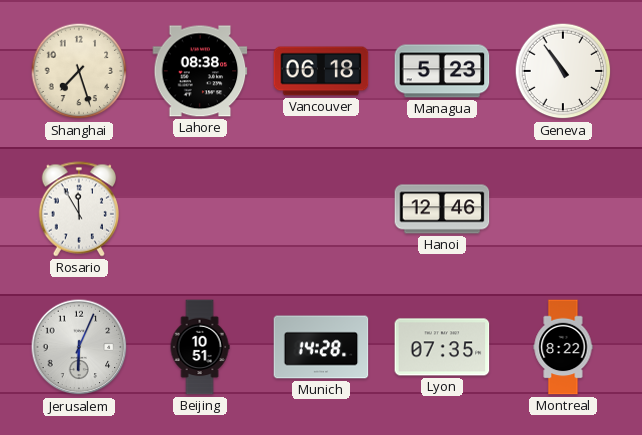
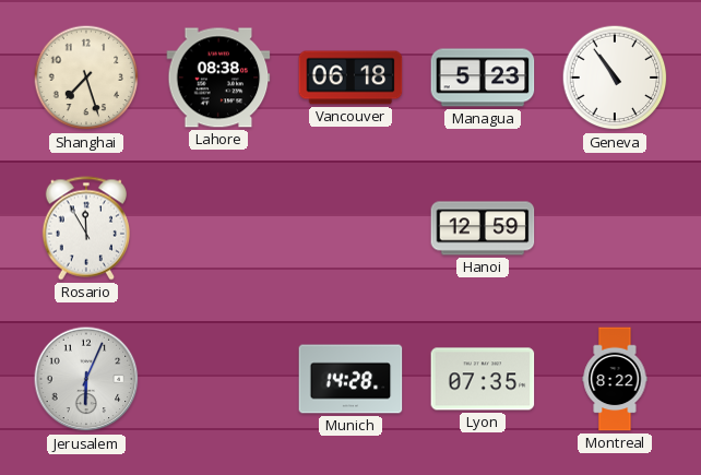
Hanoi: 12:46 -> 12:59
Beijing: 10:51 -> none
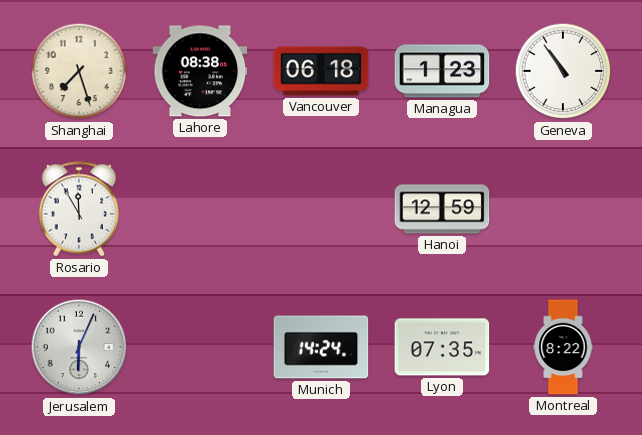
Managua: 5:23 -> 1:23
Munich: 14:28 -> 14:24
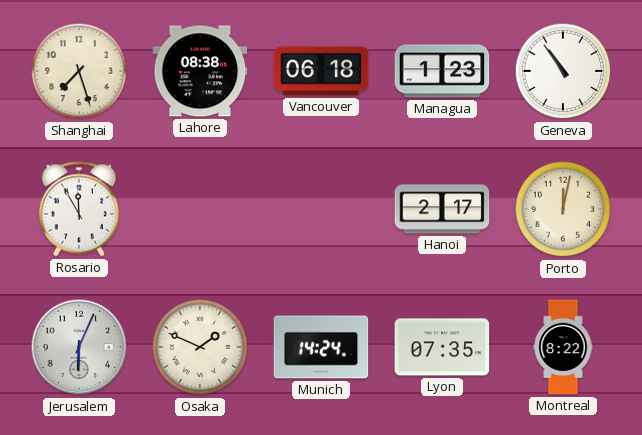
Hanoi: 12:59 -> 2:17
Porto: none -> 12:02
Osaka: none -> 1:49
